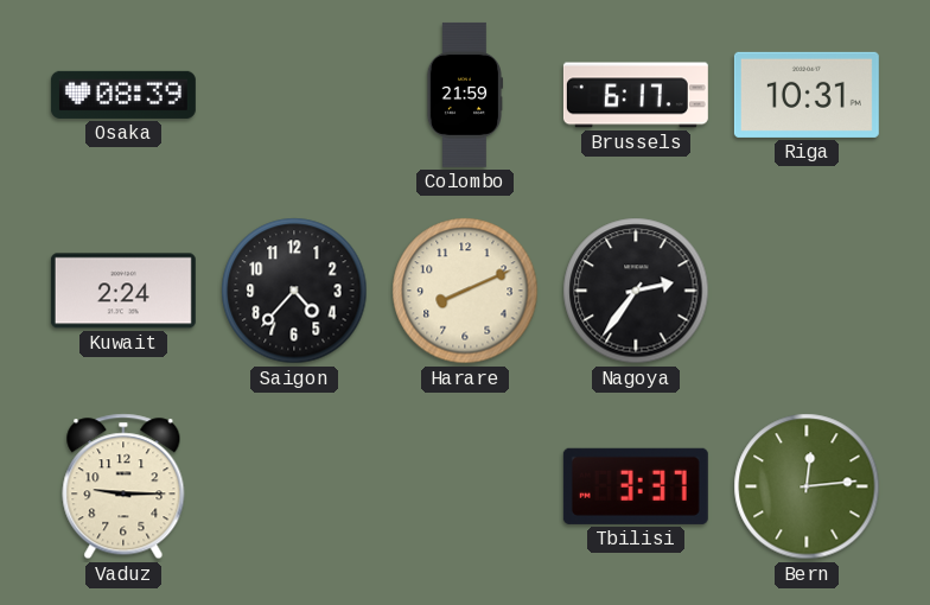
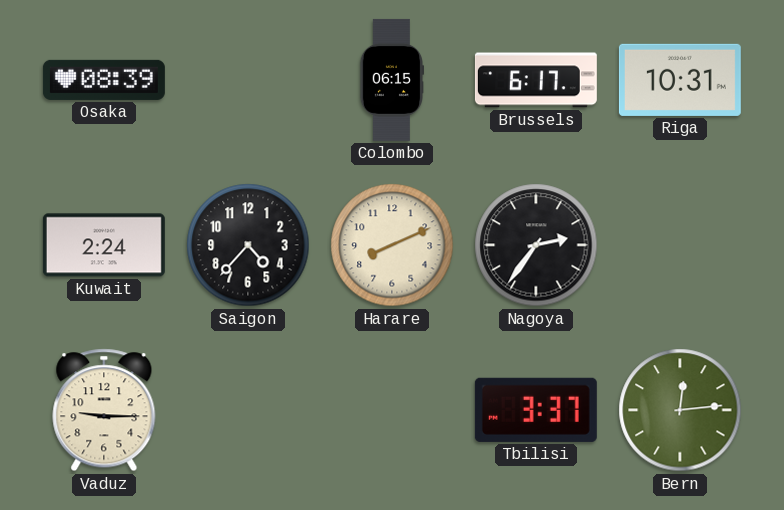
Colombo: 21:59 -> 06:15
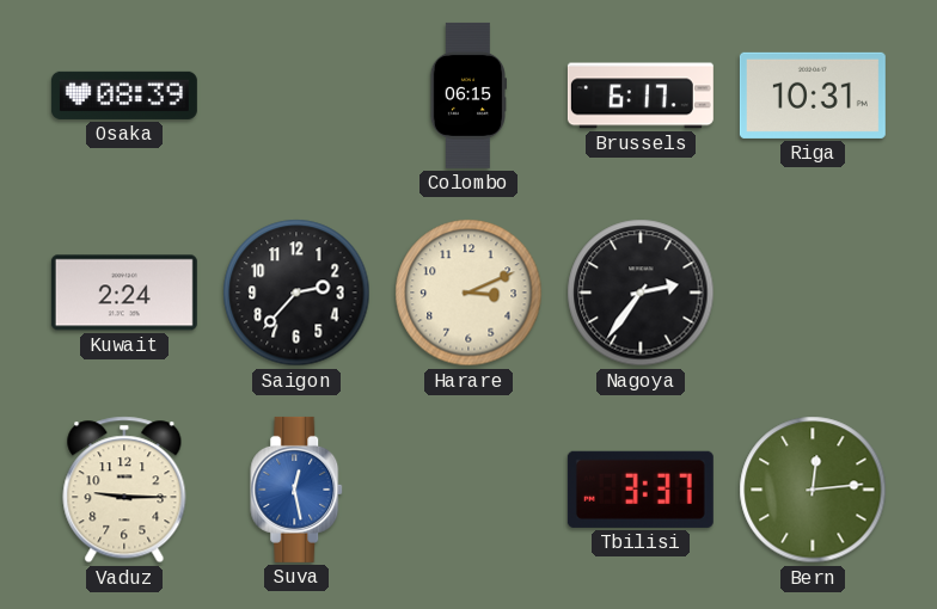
Saigon: 4:37 -> 2:37
Harare: 8:11 -> 3:11
Suva: none -> 12:28
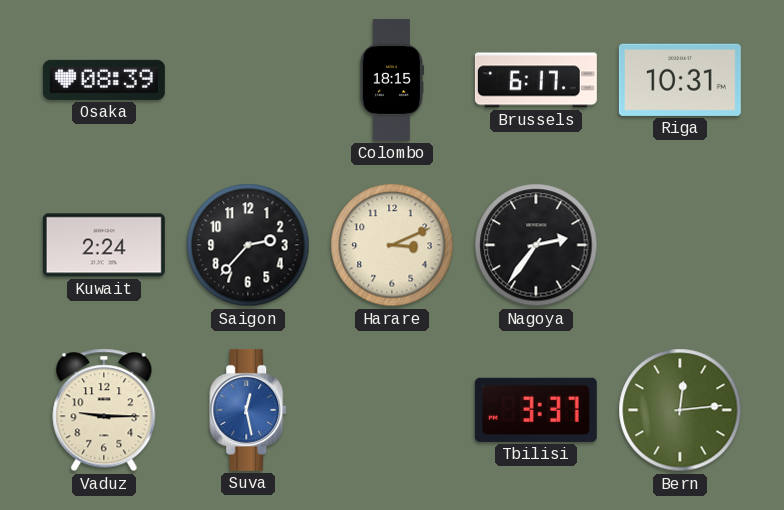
Colombo: 06:15 -> 18:15
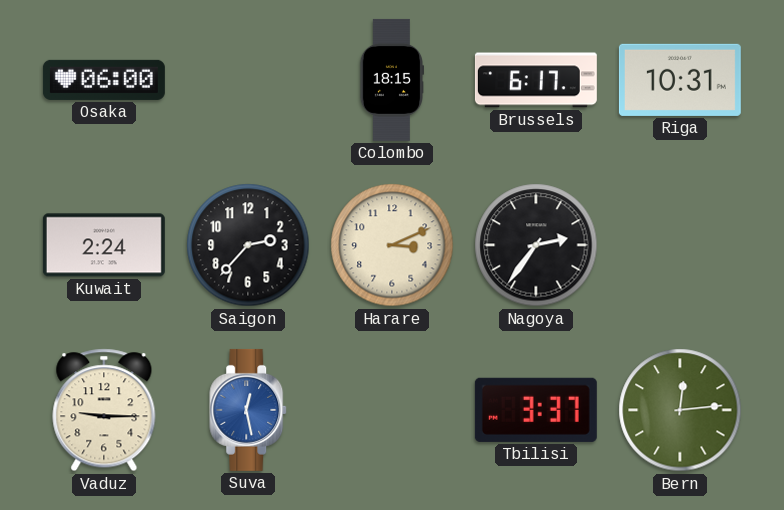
Osaka: 08:39 -> 06:00
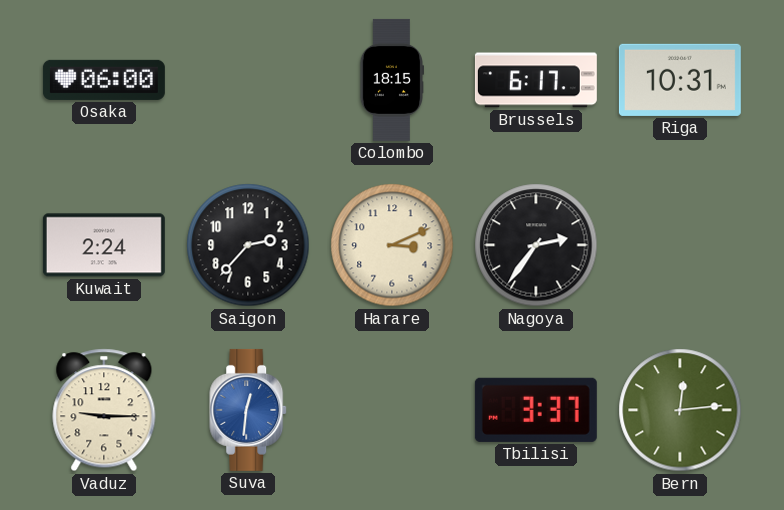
Suva: 12:28 -> 12:31
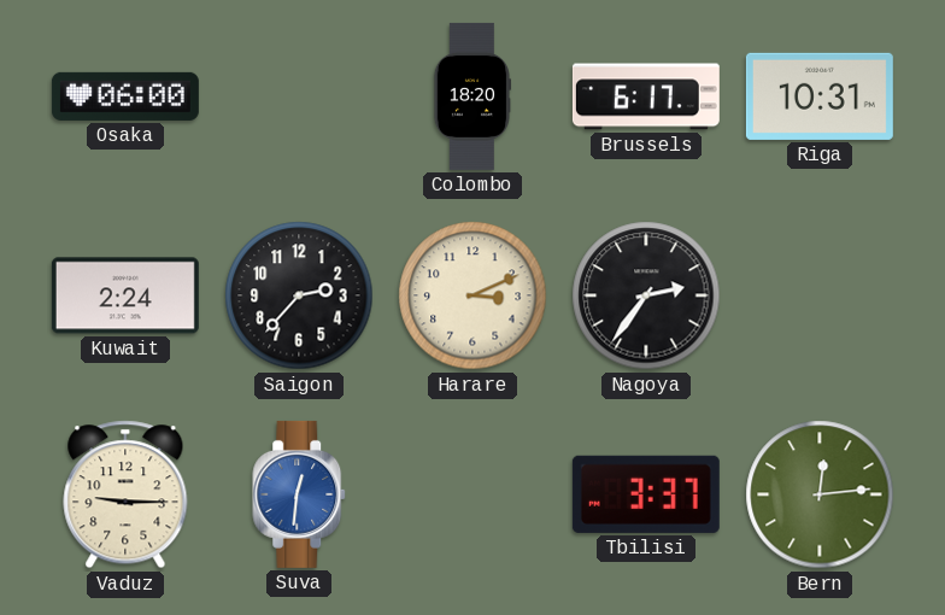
Colombo: 18:15 -> 18:20
